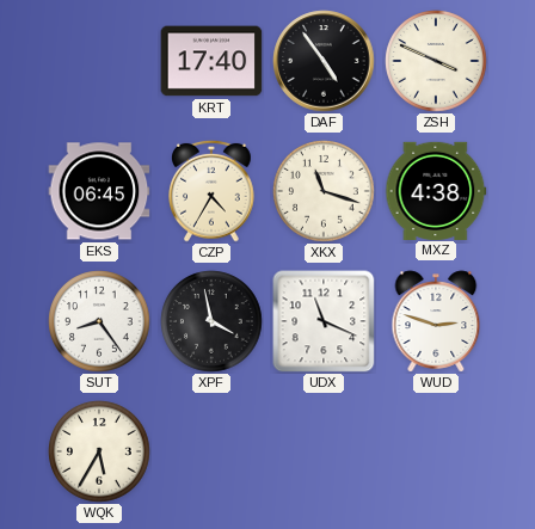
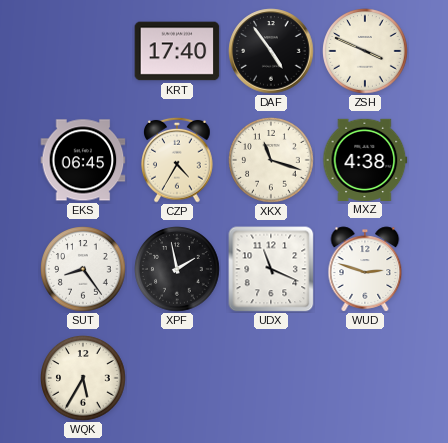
XPF: 3:58 -> 1:58
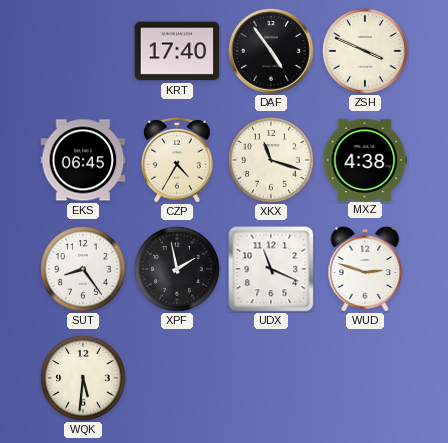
WQK: 5:35 -> 5:31
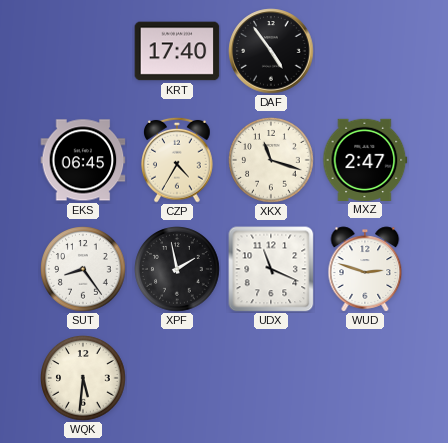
ZSH: 3:49 -> none
MXZ: 4:38 -> 2:47
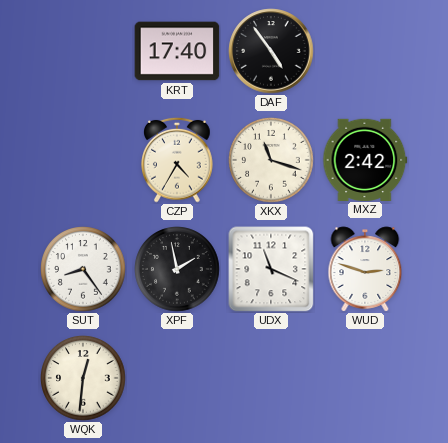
EKS: 06:45 -> none
MXZ: 2:47 -> 2:42
WQK: 5:31 -> 12:31
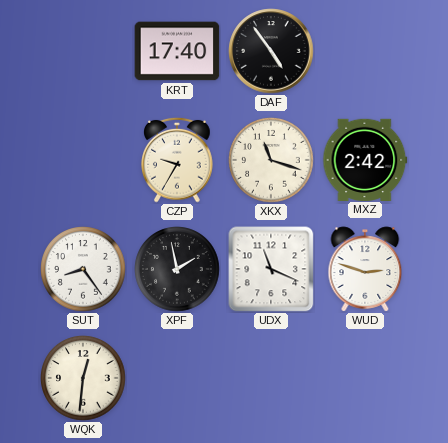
CZP: 4:35 -> 9:35
